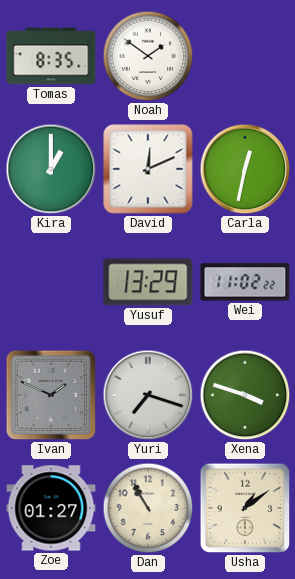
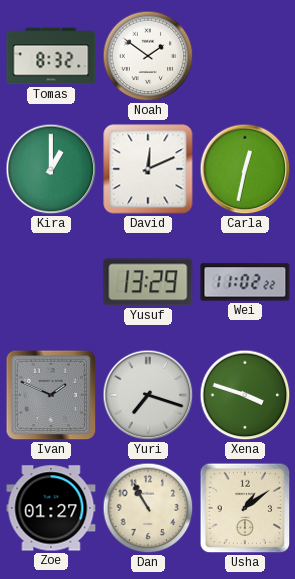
Tomas: 8:35 -> 8:32
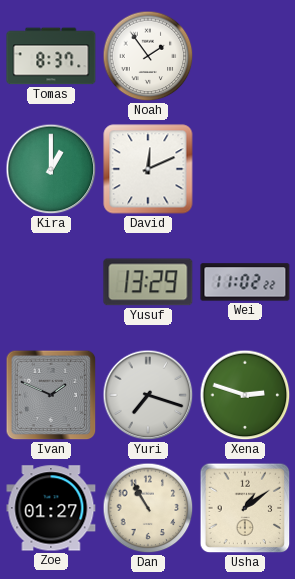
Tomas: 8:32 -> 8:37
Noah: 1:51 -> 1:54
Carla: 12:32 -> none
Xena: 3:48 -> 2:48
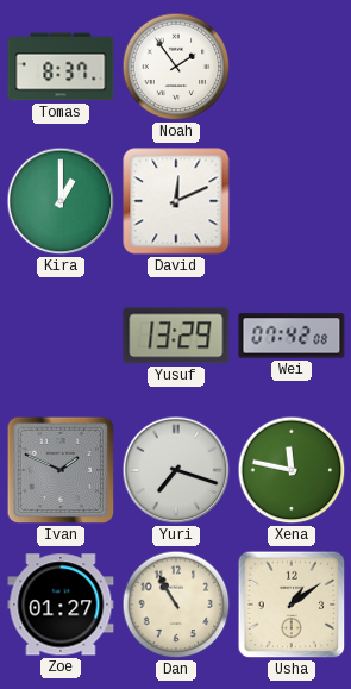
Wei: 11:02 -> 07:42
Xena: 2:48 -> 11:47
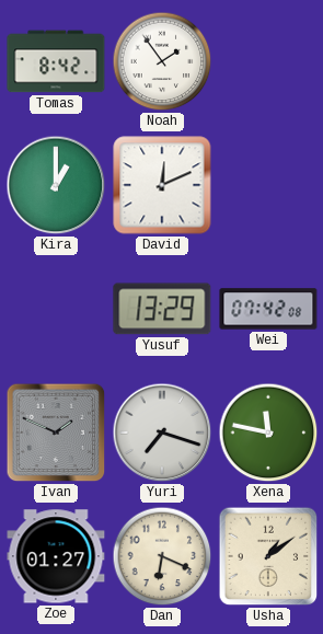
Tomas: 8:37 -> 8:42
Dan: 10:55 -> 6:19
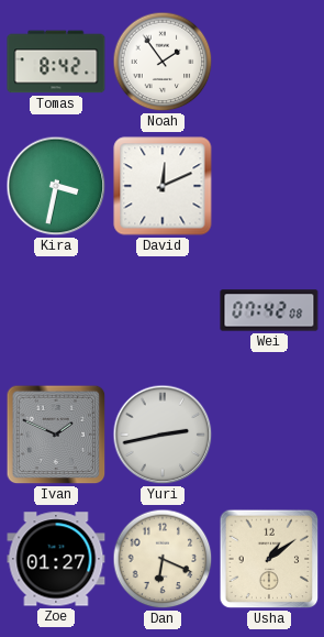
Kira: 1:00 -> 3:32
Yusuf: 13:29 -> none
Yuri: 7:18 -> 2:43
Xena: 11:47 -> none
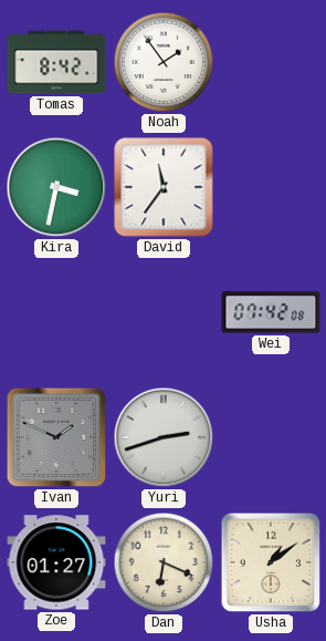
David: 12:11 -> 11:36
Yuri: 2:43 -> 2:42
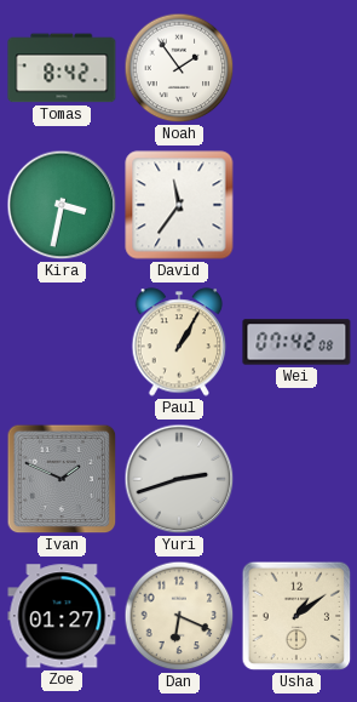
Paul: none -> 1:05
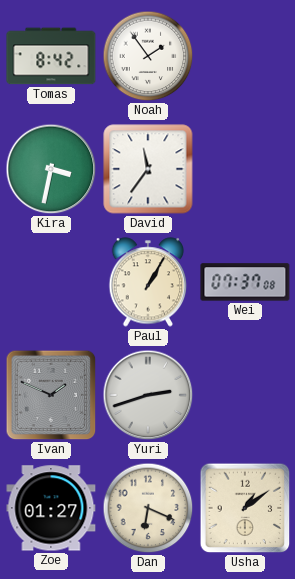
Wei: 07:42 -> 07:37
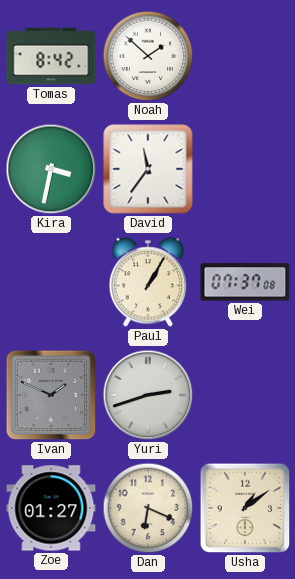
Noah: 1:54 -> 1:52
